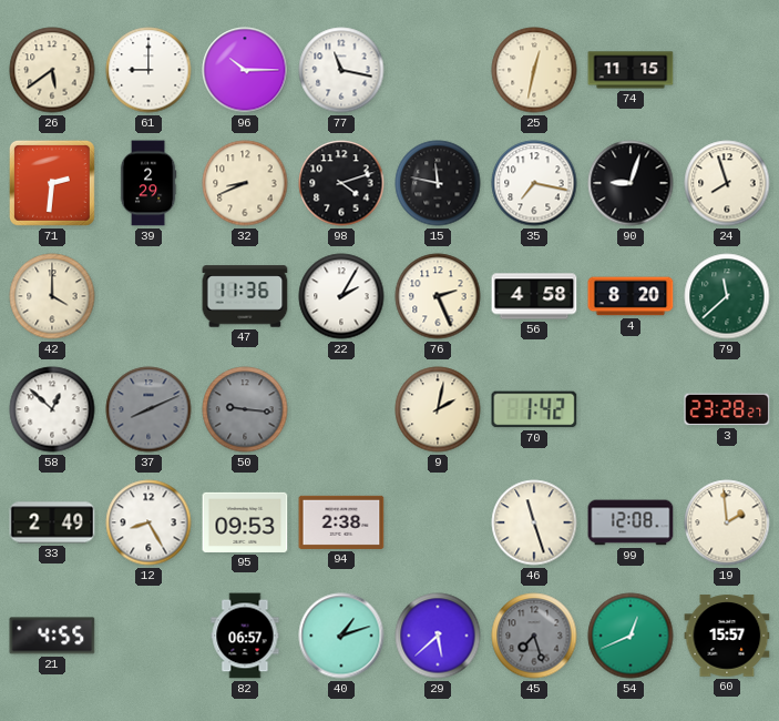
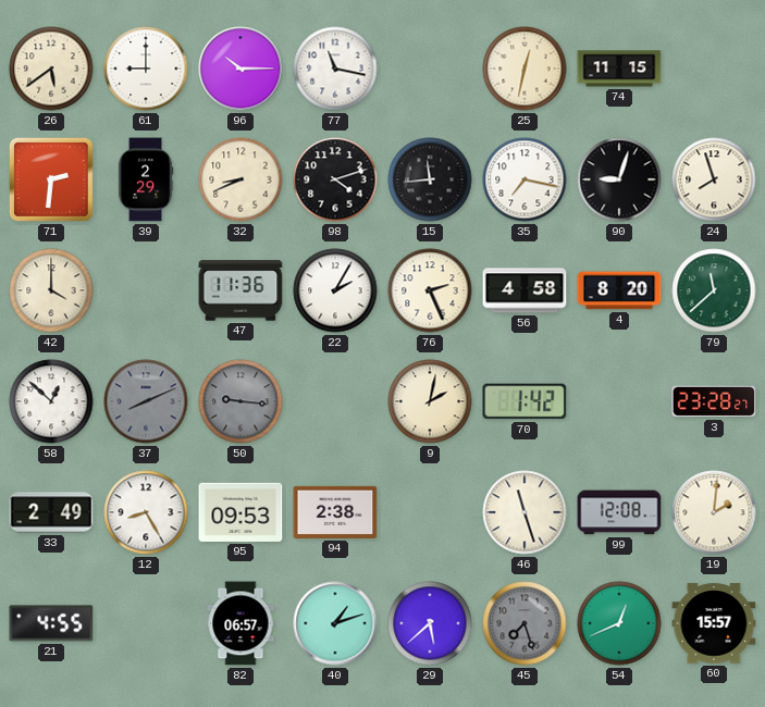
15: 11:47 -> 11:44
19: 1:59 -> 2:01
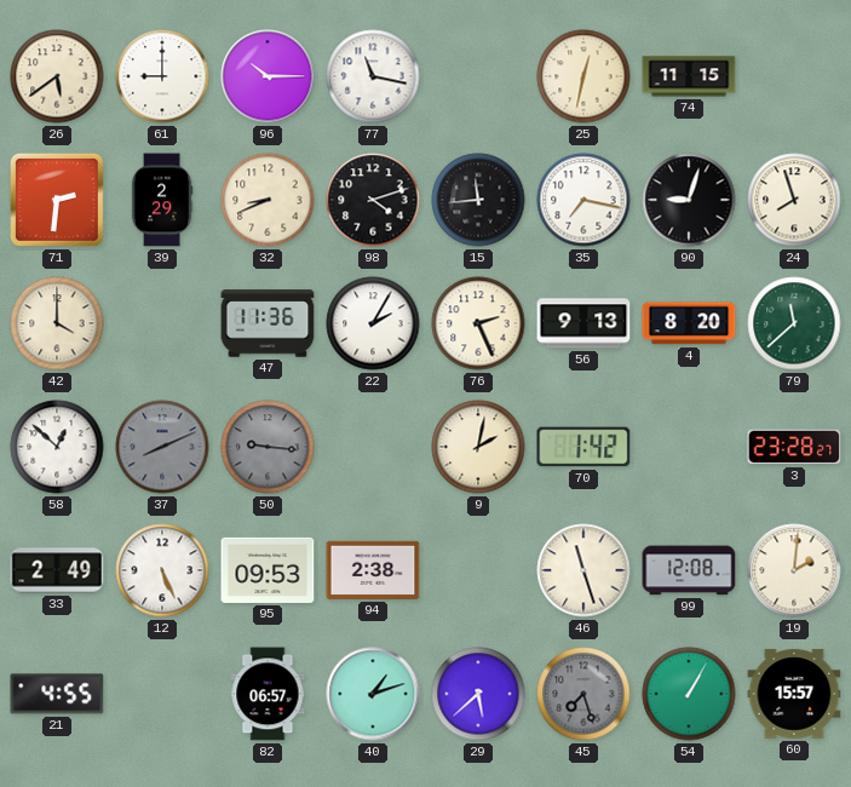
56: 4:58 -> 9:13
12: 8:25 -> 5:26
54: 12:41 -> 1:05
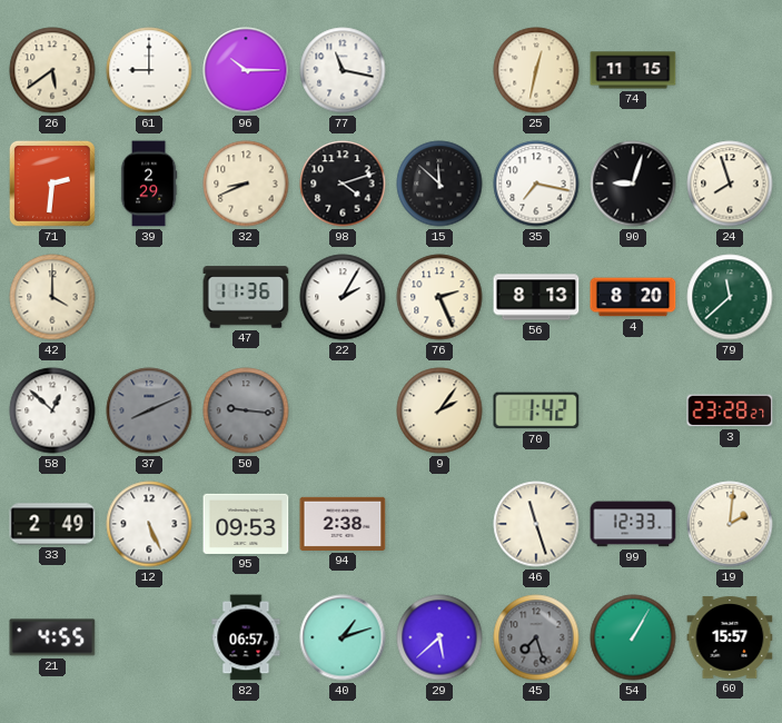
15: 11:44 -> 11:52
56: 9:13 -> 8:13
9: 2:02 -> 2:06
99: 12:08 -> 12:33
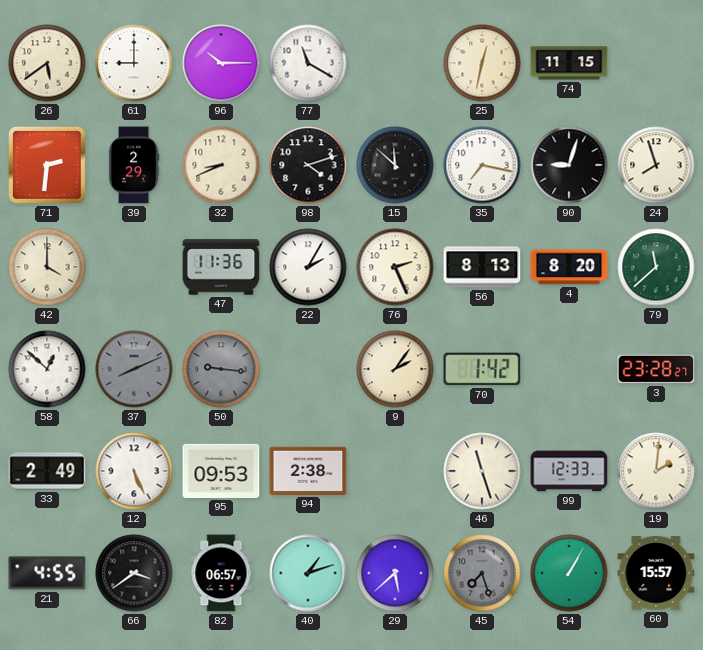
77: 11:17 -> 11:20
66: none -> 3:39
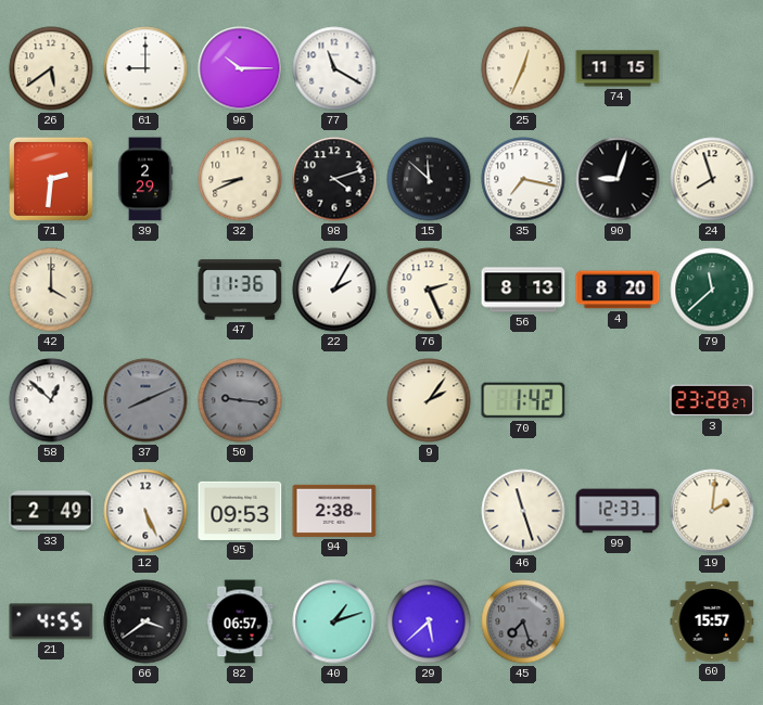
25: 12:32 -> 12:34
54: 1:05 -> none
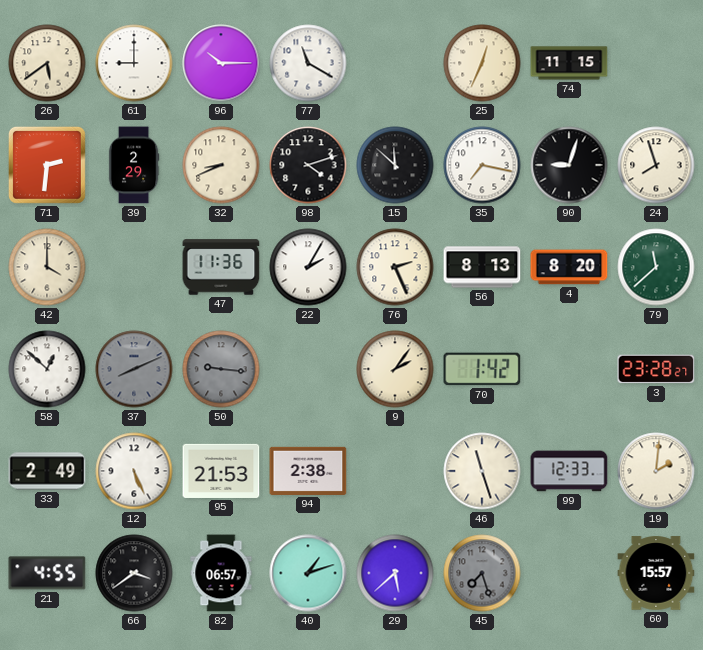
95: 09:53 -> 21:53
